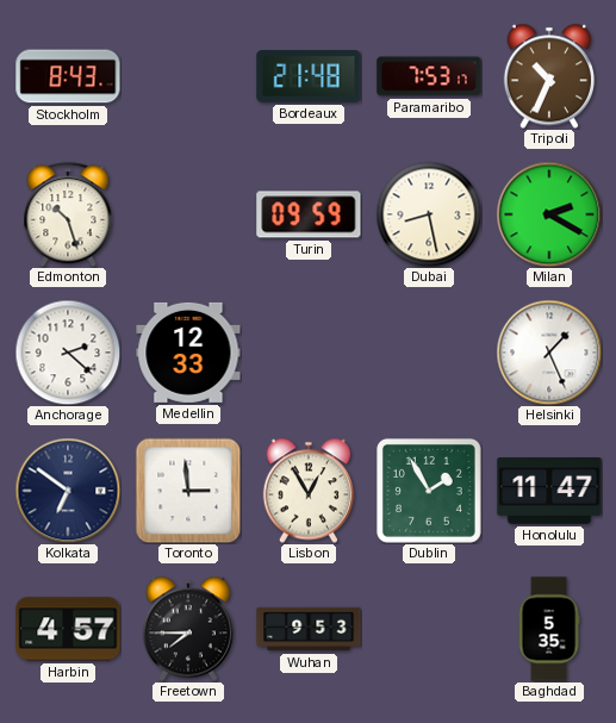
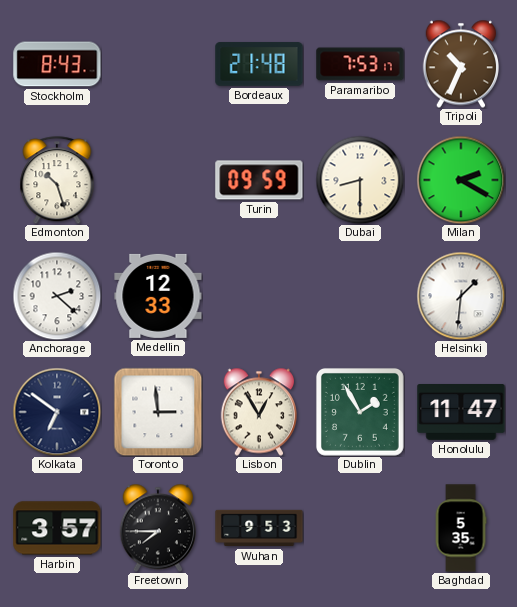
Dubai: 8:28 -> 8:30
Helsinki: 1:26 -> 1:31
Harbin: 4:57 -> 3:57
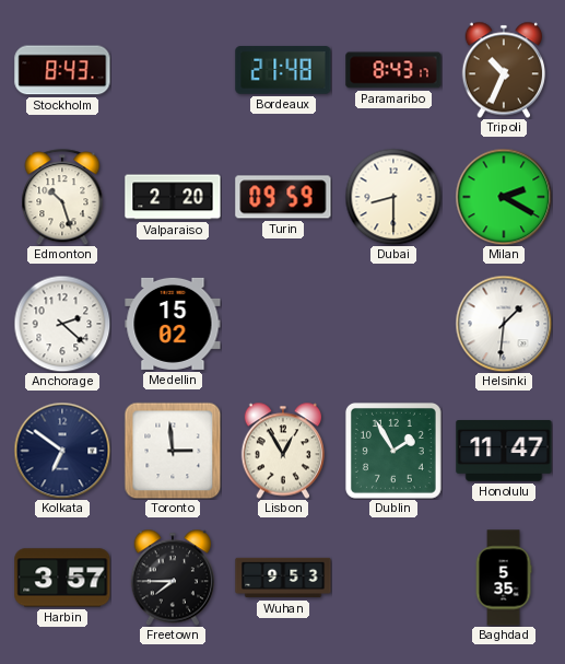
Paramaribo: 7:53 -> 8:43
Valparaiso: none -> 2:20
Medellin: 12:33 -> 15:02
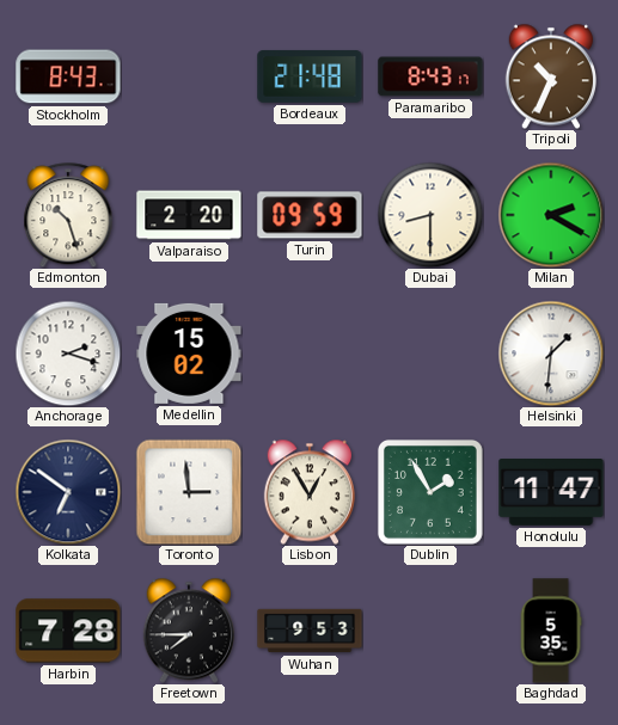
Anchorage: 2:22 -> 2:18
Harbin: 3:57 -> 7:28
